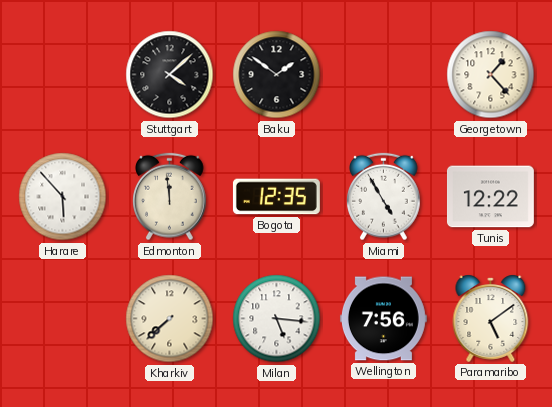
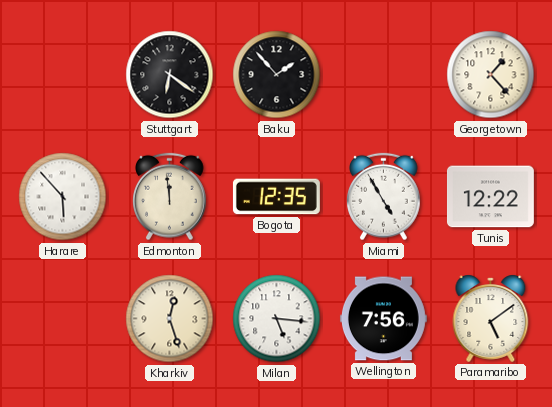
Stuttgart: 4:08 -> 6:21
Baku: 1:51 -> 1:53
Kharkiv: 7:38 -> 12:27
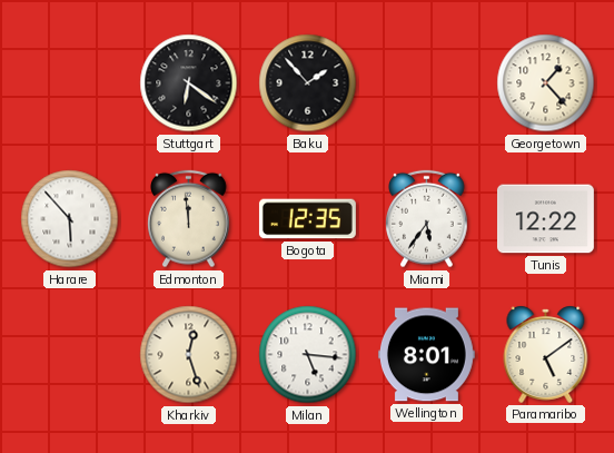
Miami: 4:55 -> 5:36
Wellington: 7:56 -> 8:01
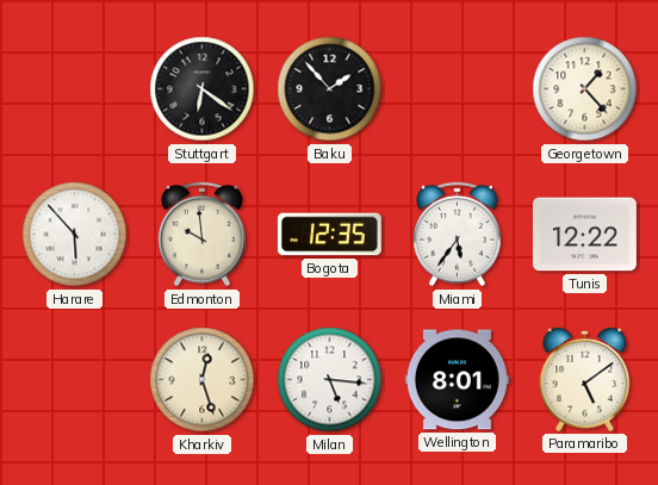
Edmonton: 11:59 -> 9:59
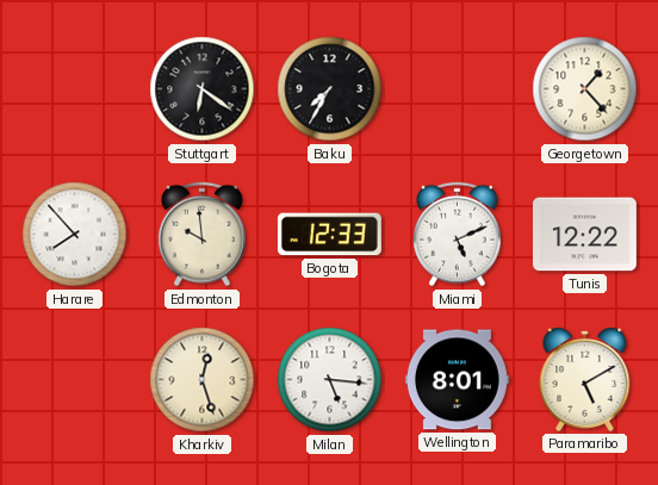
Baku: 1:53 -> 7:35
Harare: 5:53 -> 7:53
Bogota: 12:35 -> 12:33
Miami: 5:36 -> 5:11
Paramaribo: 5:09 -> 5:10
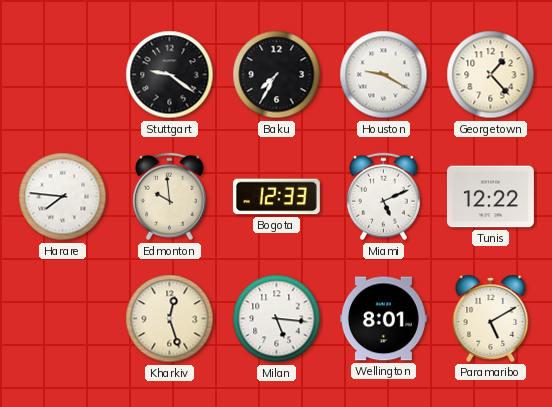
Stuttgart: 6:21 -> 9:21
Houston: none -> 9:20
Harare: 7:53 -> 7:46
